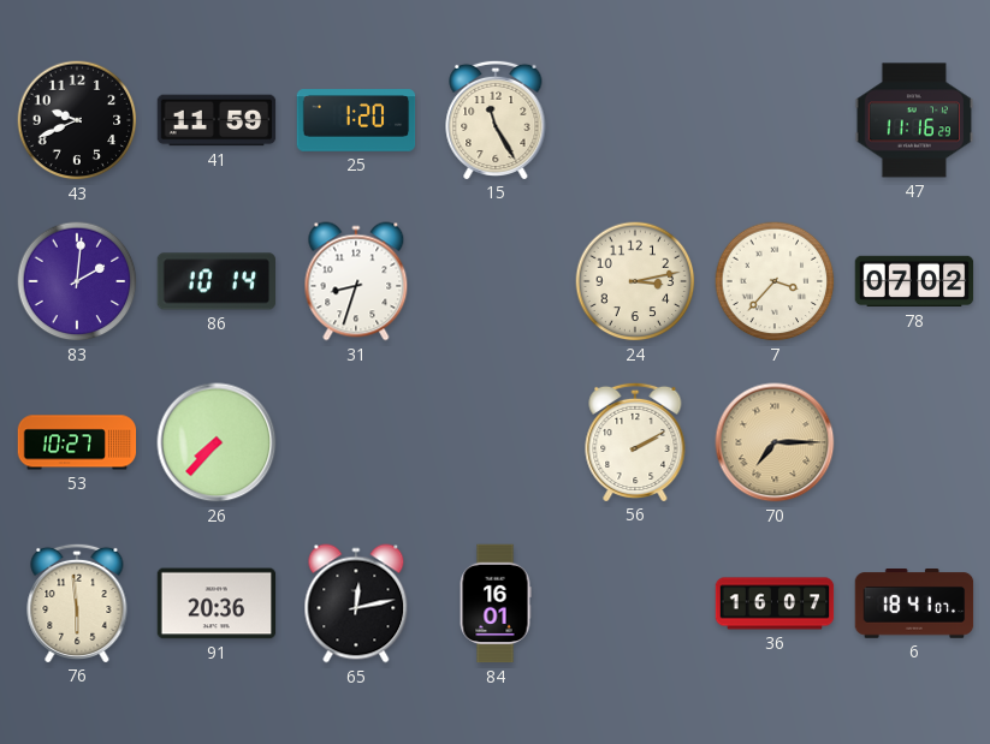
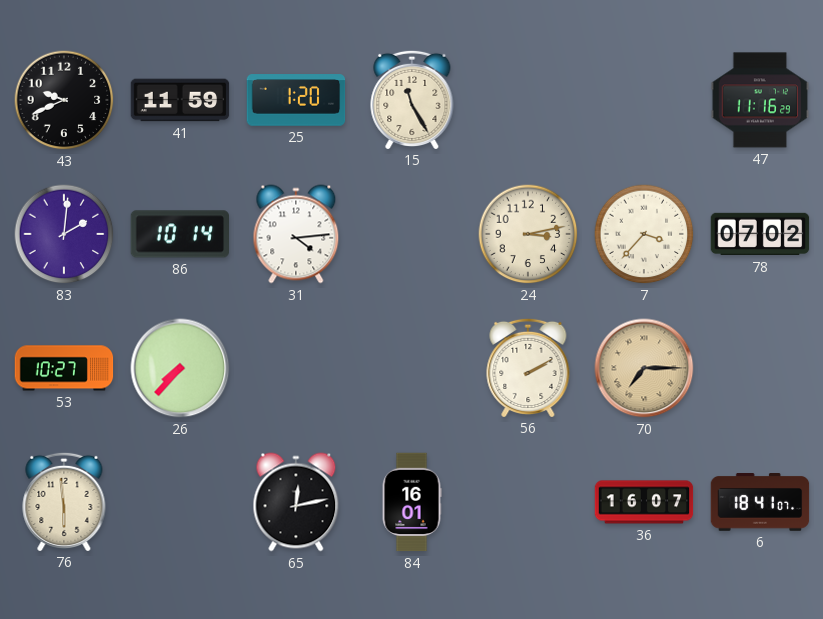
31: 8:33 -> 4:14
91: 20:36 -> none
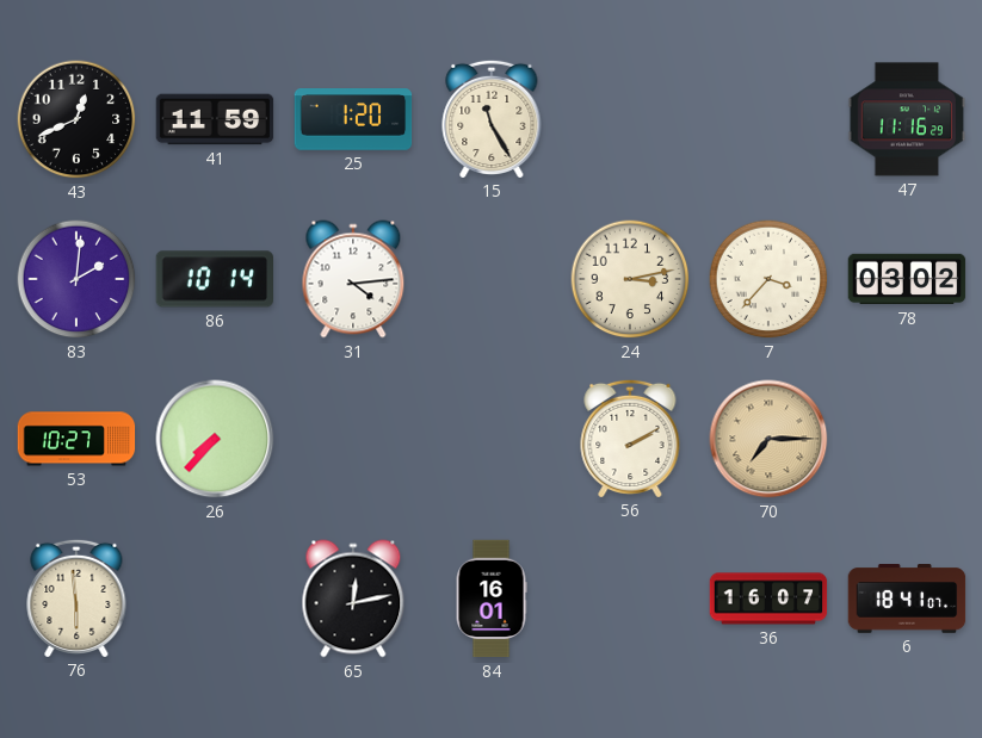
43: 9:41 -> 12:41
78: 07:02 -> 03:02
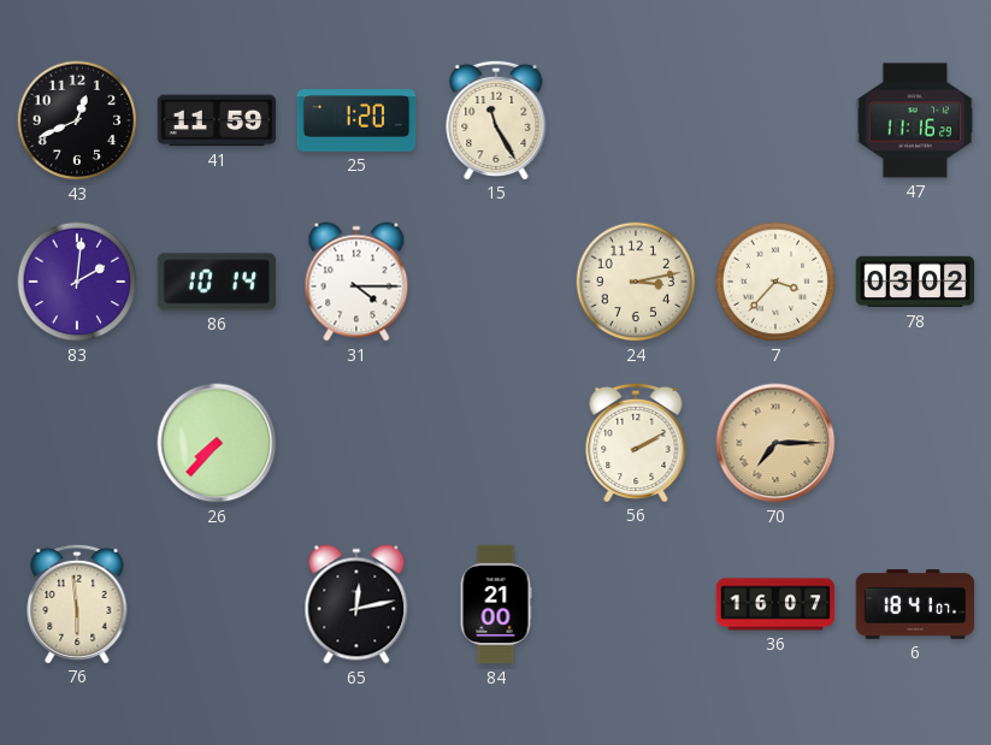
31: 4:14 -> 4:15
53: 10:27 -> none
84: 16:01 -> 21:00
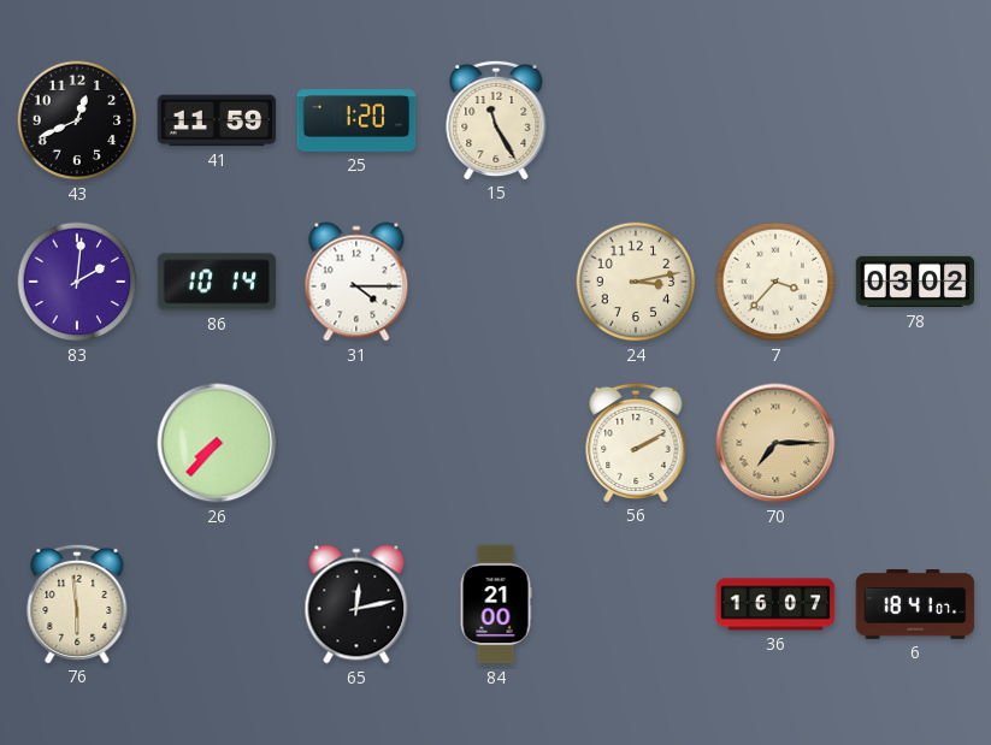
47: 11:16 -> none
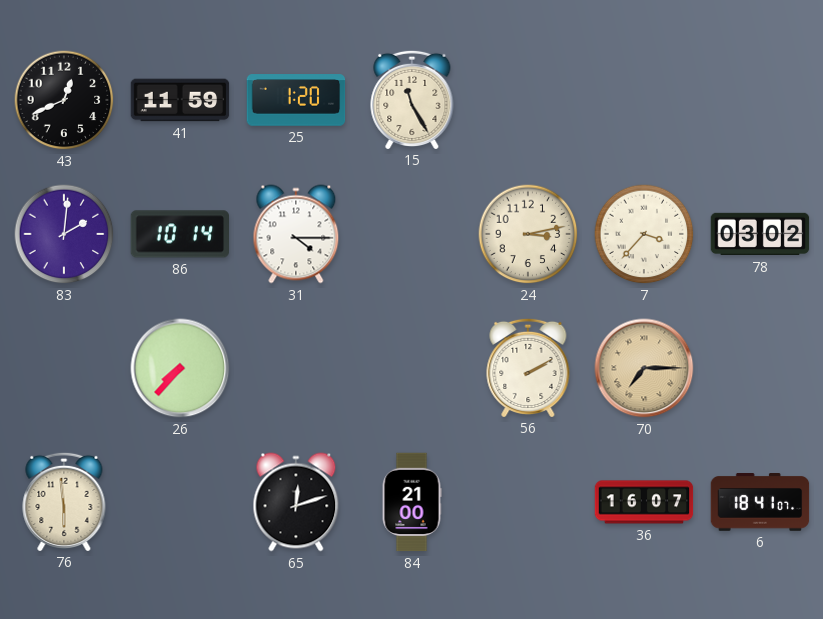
65: 12:13 -> 12:12
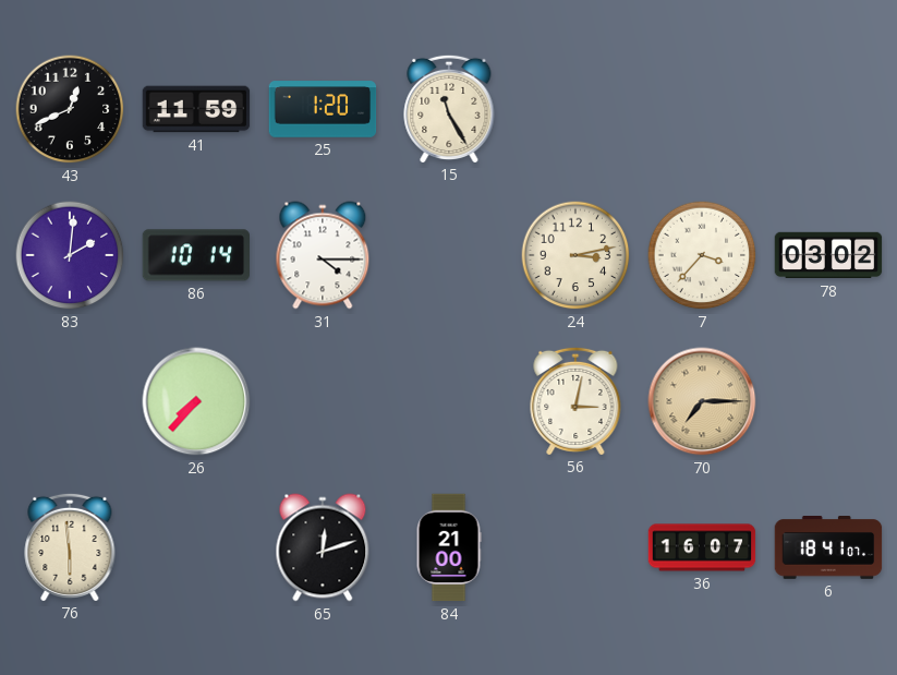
56: 2:10 -> 3:02
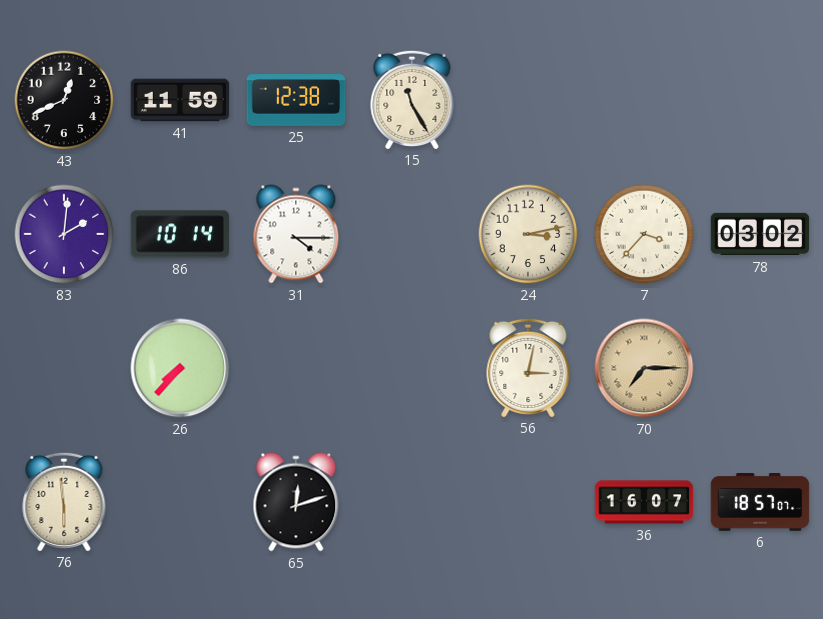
25: 1:20 -> 12:38
84: 21:00 -> none
6: 18:41 -> 18:57
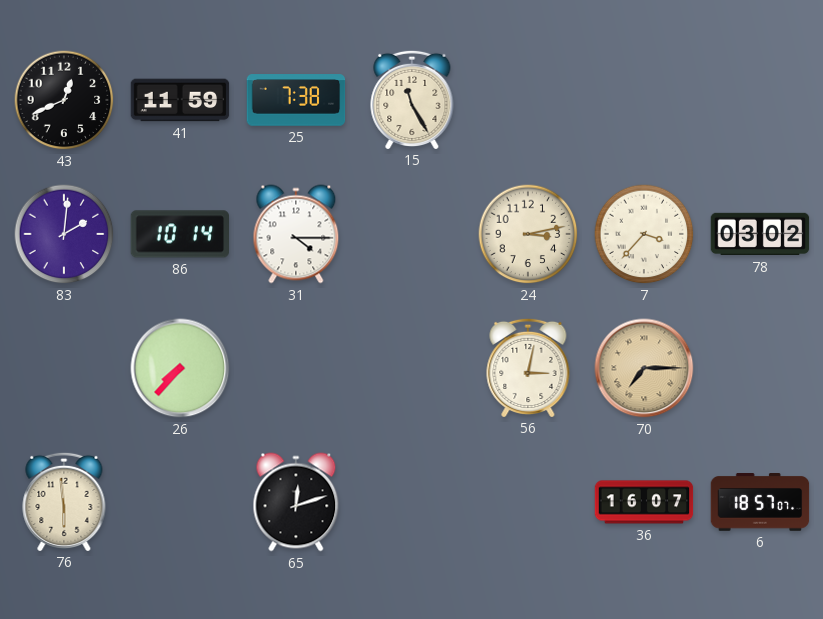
25: 12:38 -> 7:38
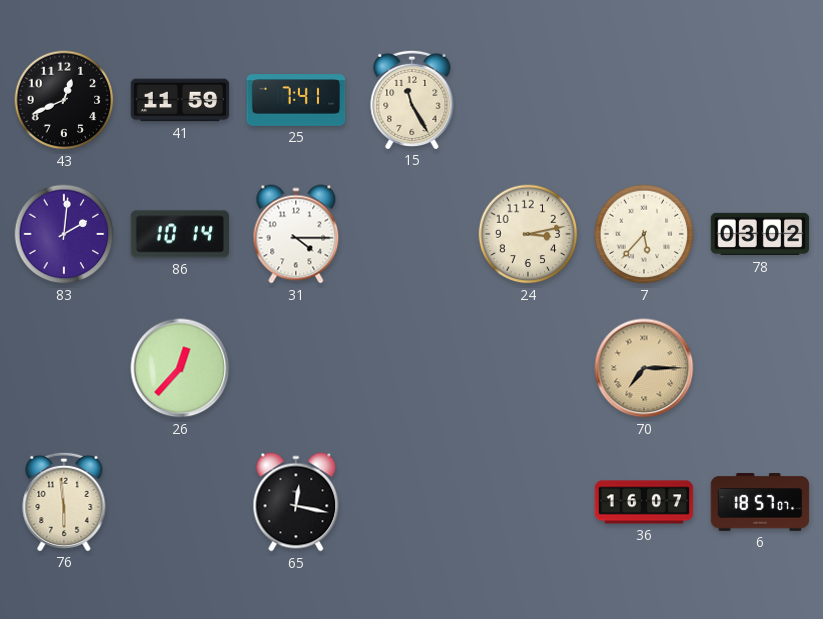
25: 7:38 -> 7:41
7: 3:37 -> 5:37
26: 7:37 -> 12:37
56: 3:02 -> none
65: 12:12 -> 12:17
